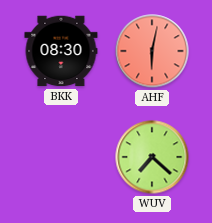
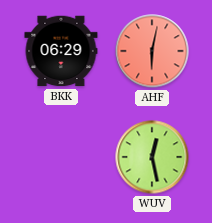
BKK: 08:30 -> 06:29
WUV: 7:22 -> 12:28
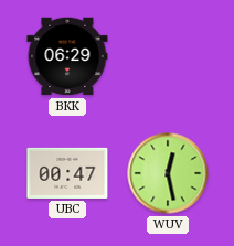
AHF: 6:02 -> none
UBC: none -> 00:47
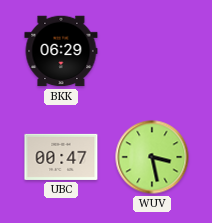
WUV: 12:28 -> 3:28
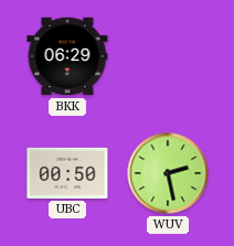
UBC: 00:47 -> 00:50
WUV: 3:28 -> 2:28
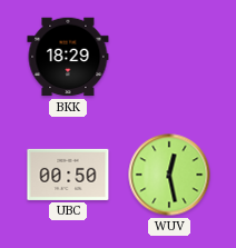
BKK: 06:29 -> 18:29
WUV: 2:28 -> 12:28
